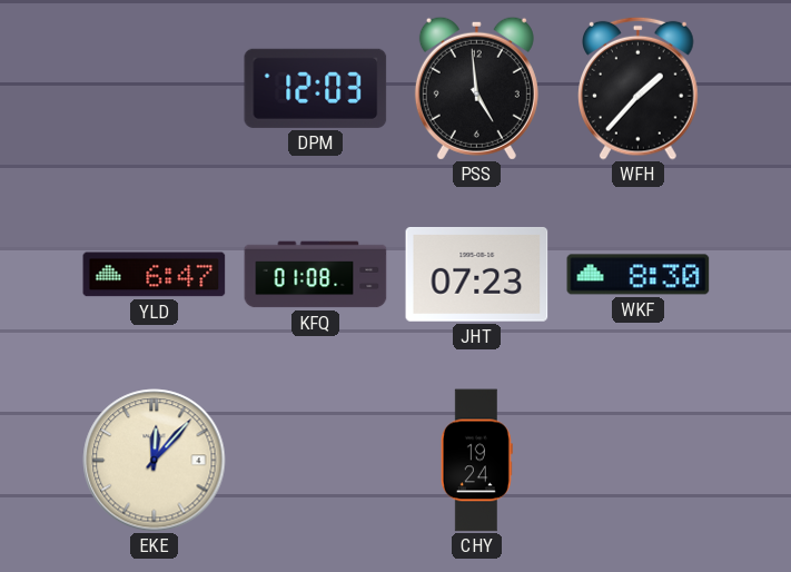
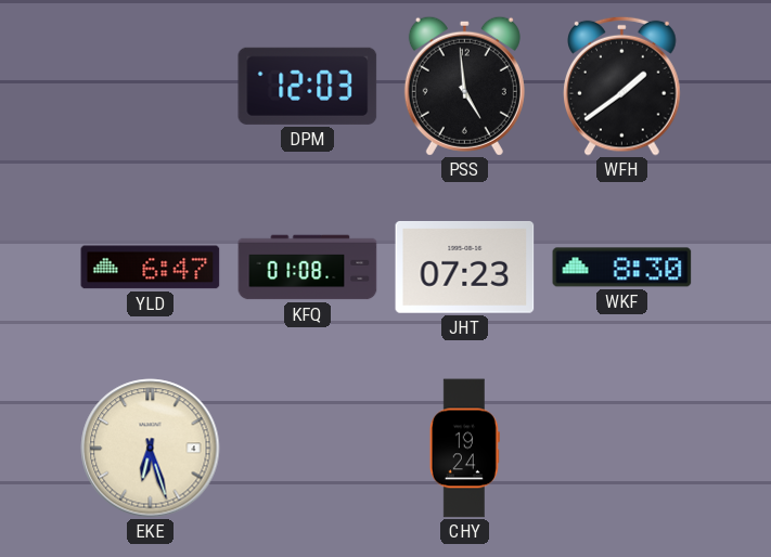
WFH: 1:37 -> 1:39
EKE: 12:07 -> 6:27
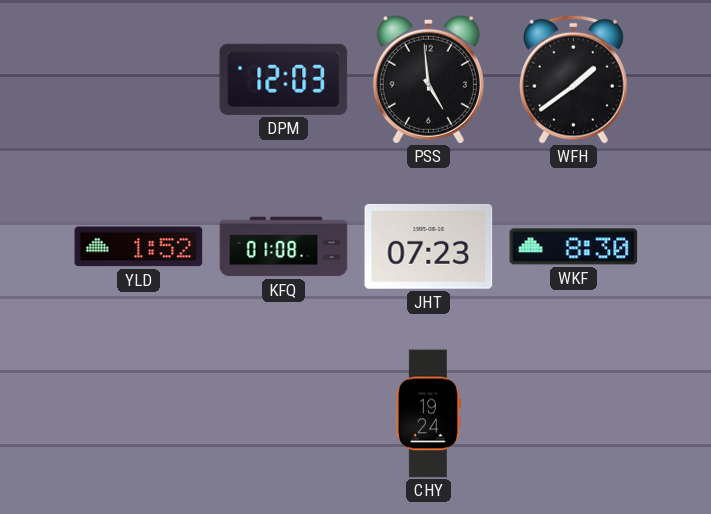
YLD: 6:47 -> 1:52
EKE: 6:27 -> none
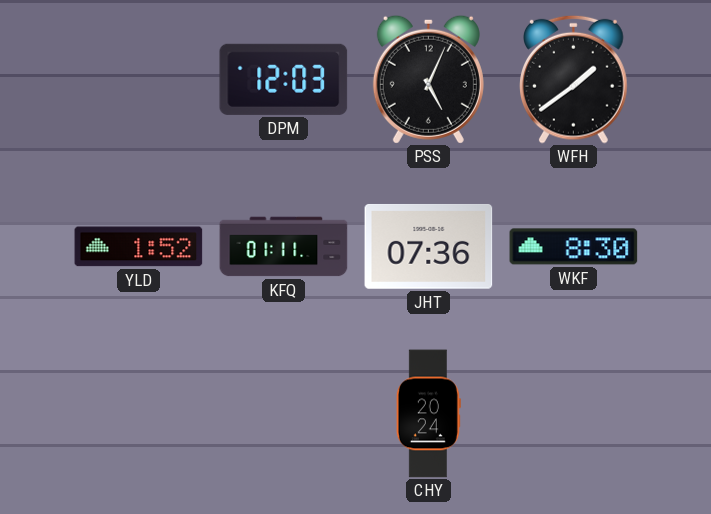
PSS: 4:59 -> 5:04
KFQ: 01:08 -> 01:11
JHT: 07:23 -> 07:36
CHY: 19:24 -> 20:24
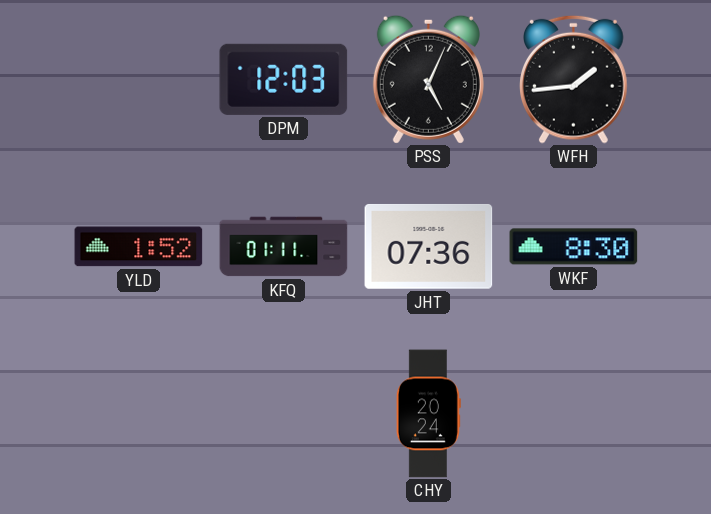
WFH: 1:39 -> 1:44
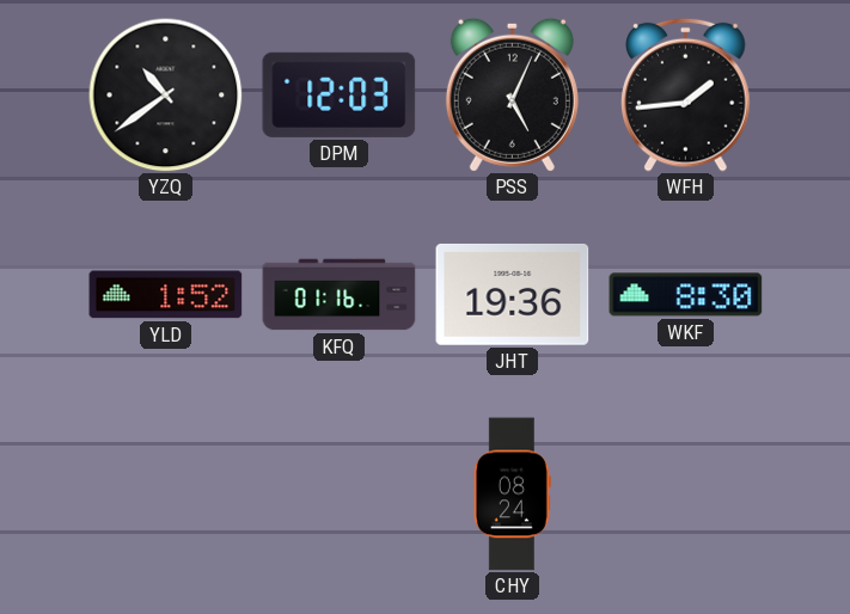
YZQ: none -> 10:39
KFQ: 01:11 -> 01:16
JHT: 07:36 -> 19:36
CHY: 20:24 -> 08:24
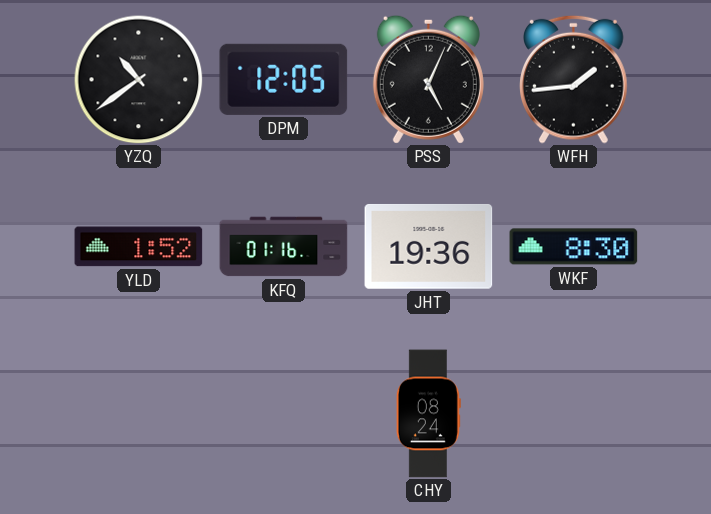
DPM: 12:03 -> 12:05
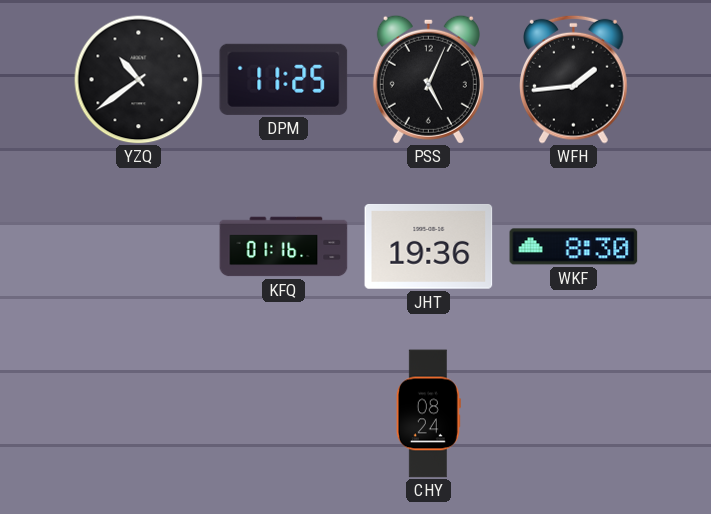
DPM: 12:05 -> 11:25
YLD: 1:52 -> none
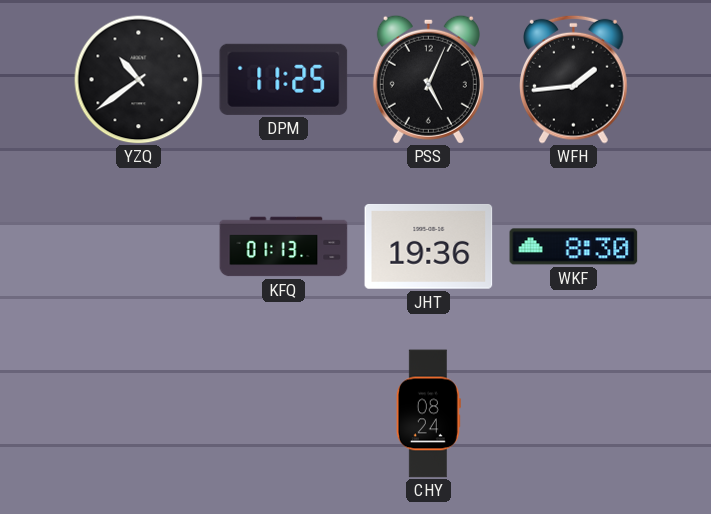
KFQ: 01:16 -> 01:13
